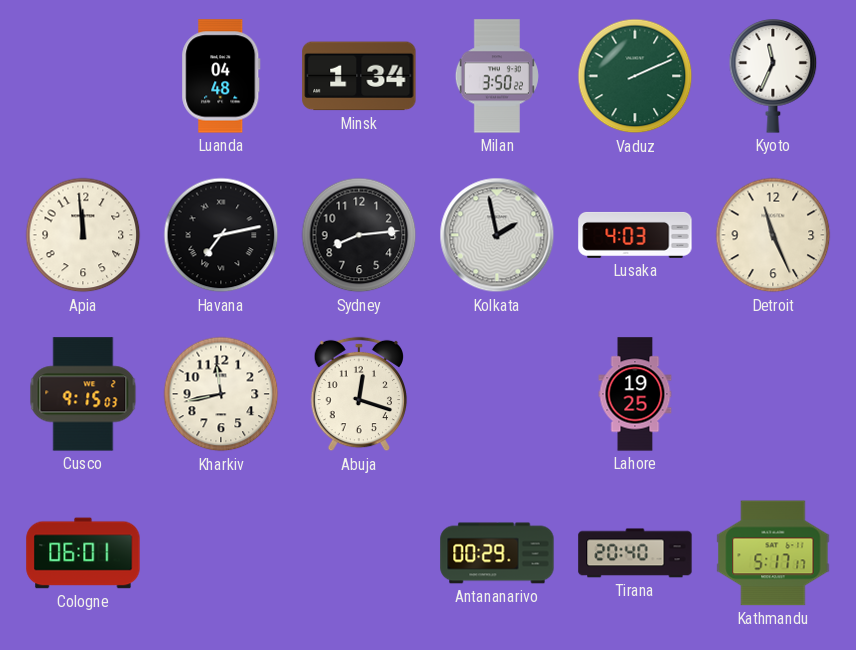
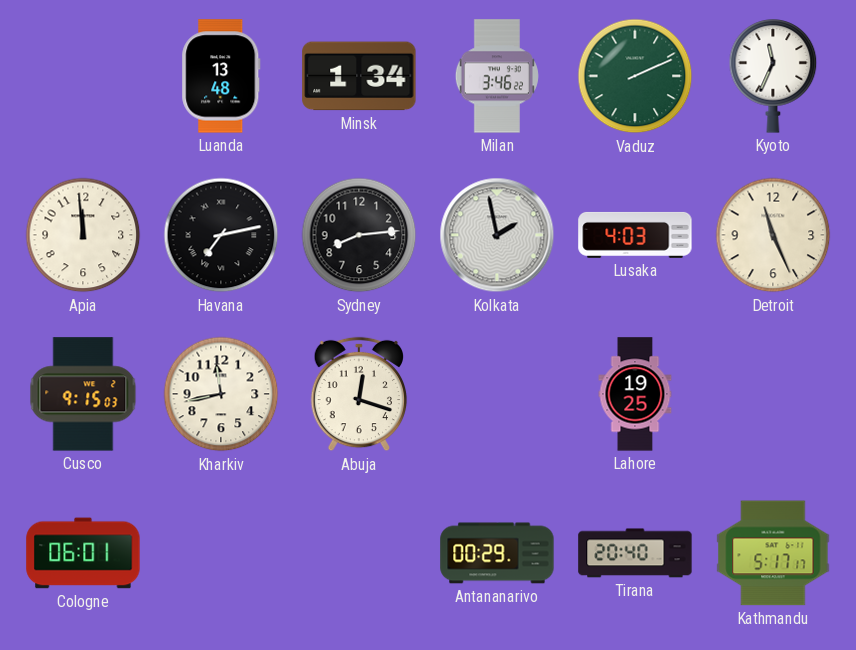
Luanda: 04:48 -> 13:48
Milan: 3:50 -> 3:46
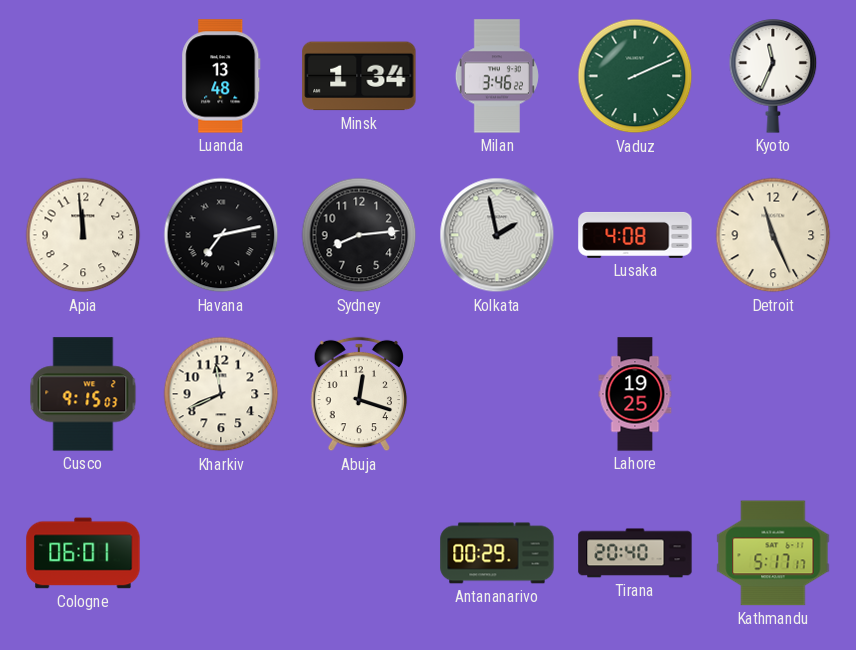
Lusaka: 4:03 -> 4:08
Kharkiv: 11:43 -> 11:41
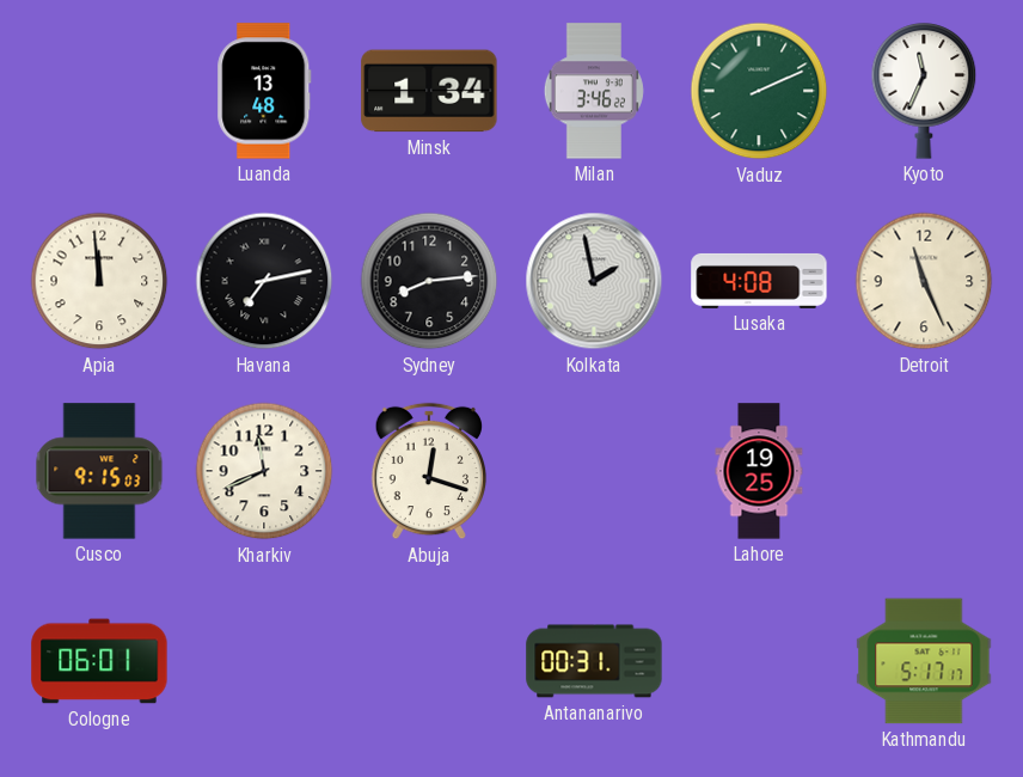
Antananarivo: 00:29 -> 00:31
Tirana: 20:40 -> none
